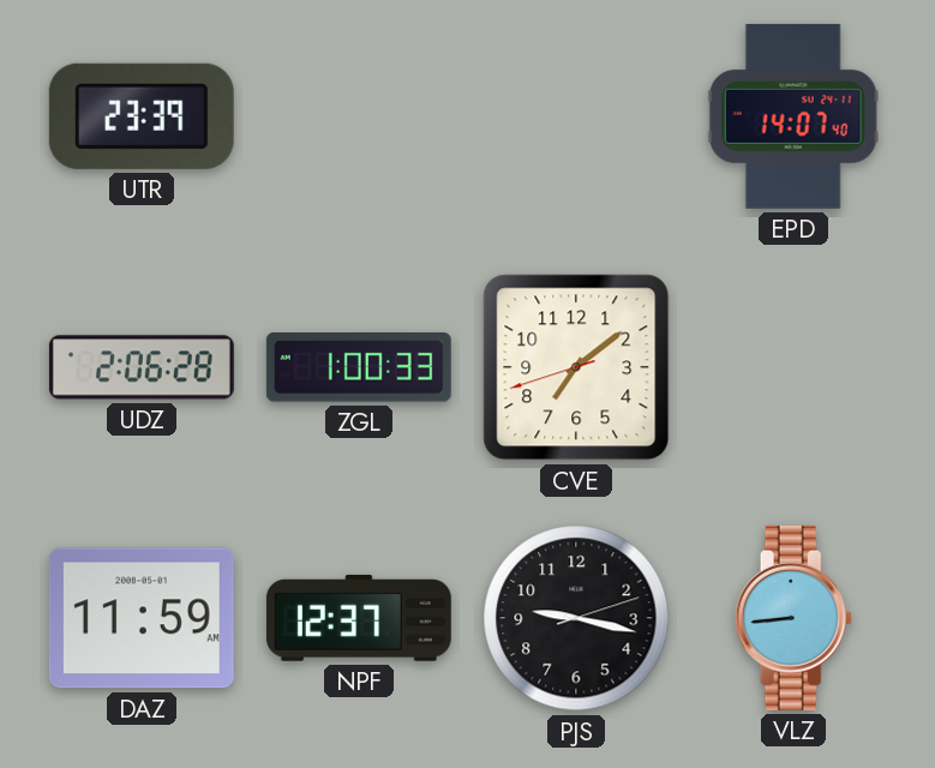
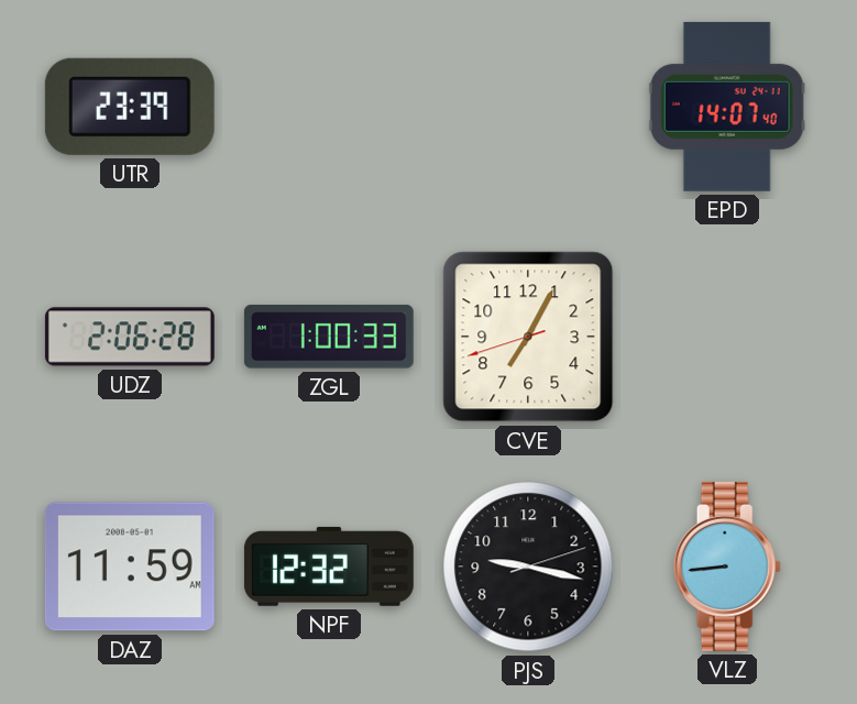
CVE: 7:08 -> 7:04
NPF: 12:37 -> 12:32
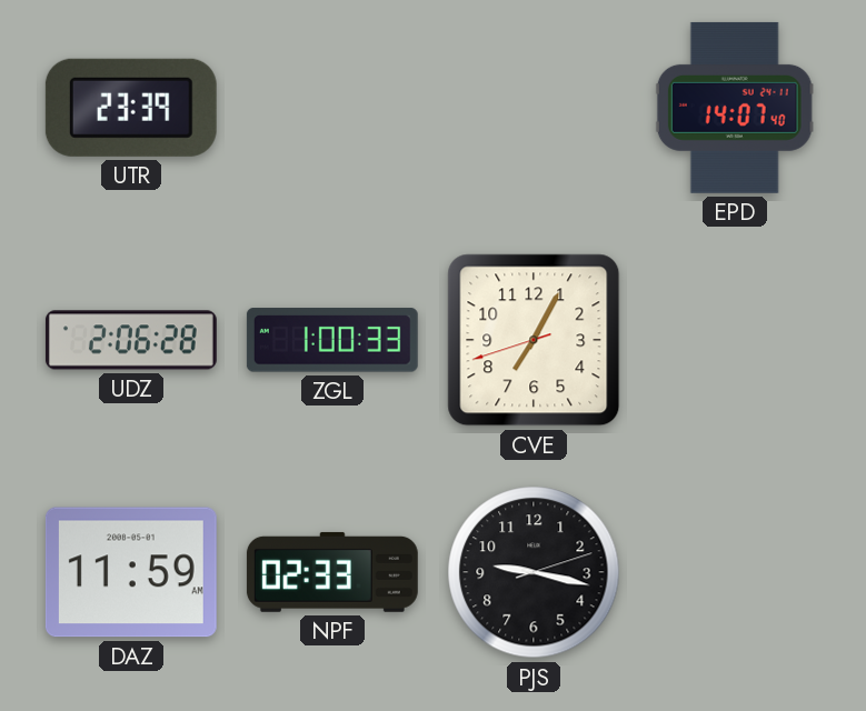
NPF: 12:32 -> 02:33
VLZ: 8:44 -> none
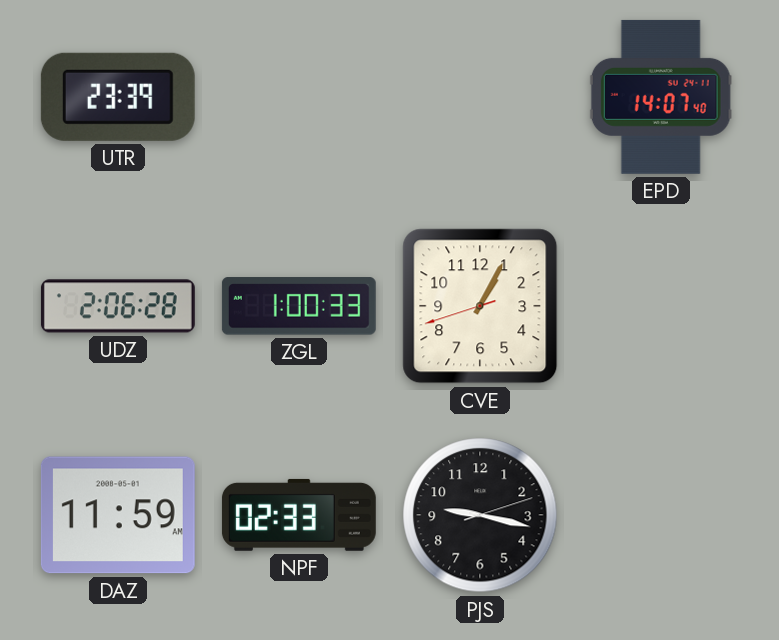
CVE: 7:04 -> 1:04
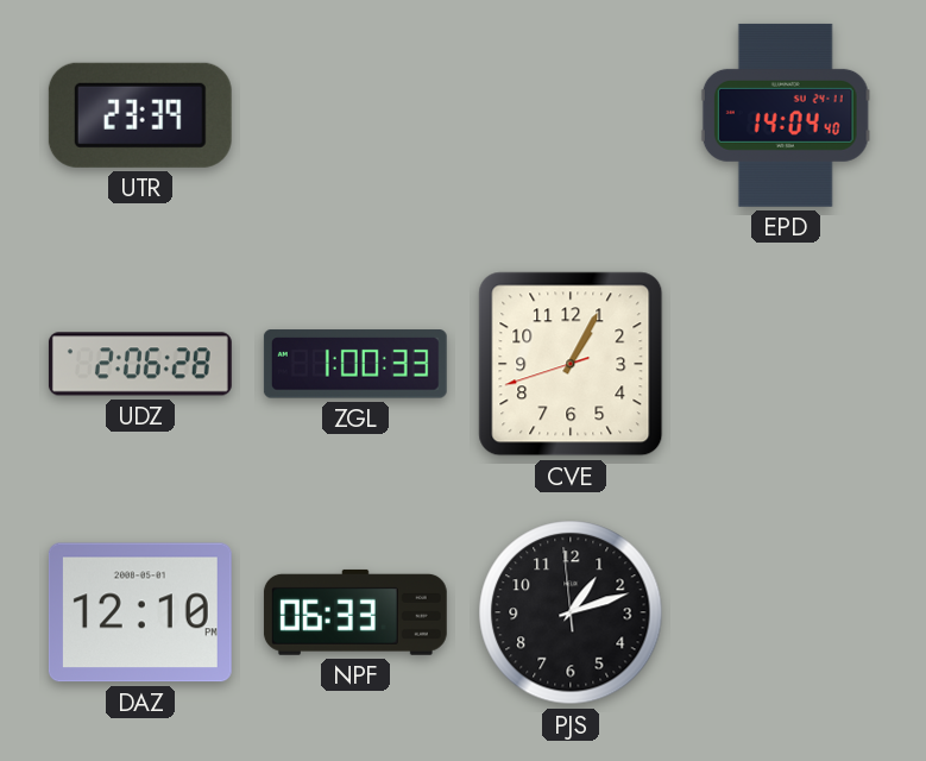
EPD: 14:07 -> 14:04
DAZ: 11:59 -> 12:10
NPF: 02:33 -> 06:33
PJS: 9:17 -> 1:11
